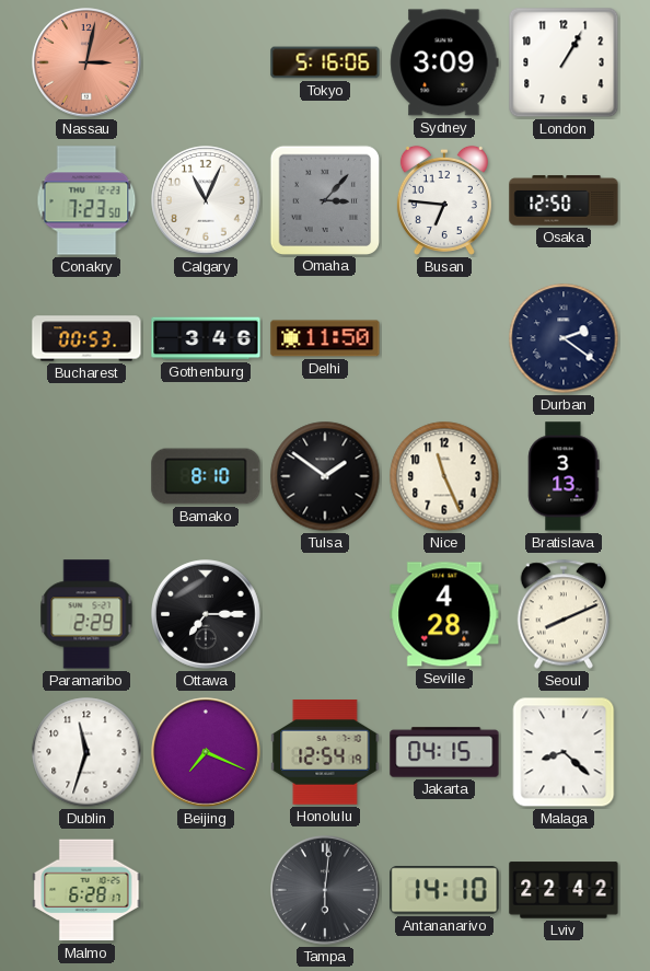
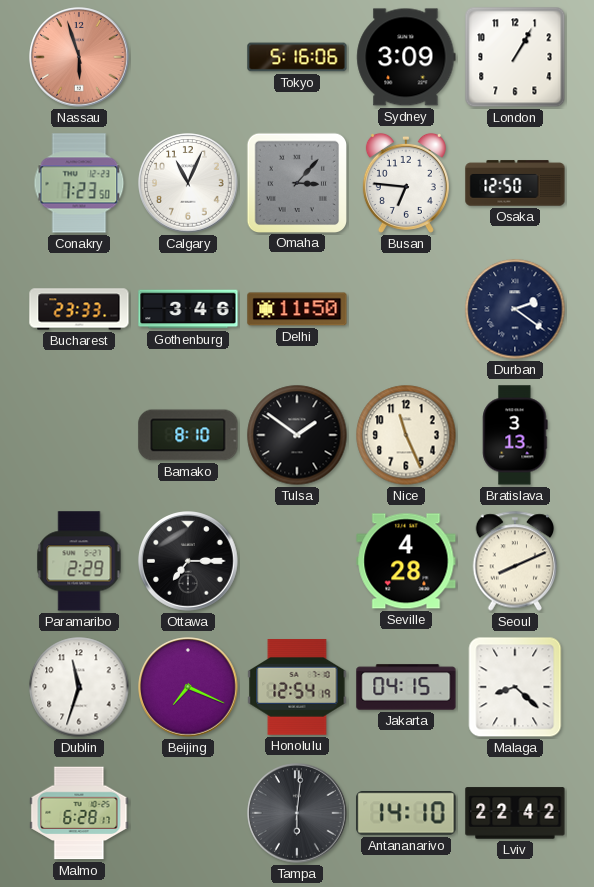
Nassau: 3:02 -> 5:57
Bucharest: 00:53 -> 23:33
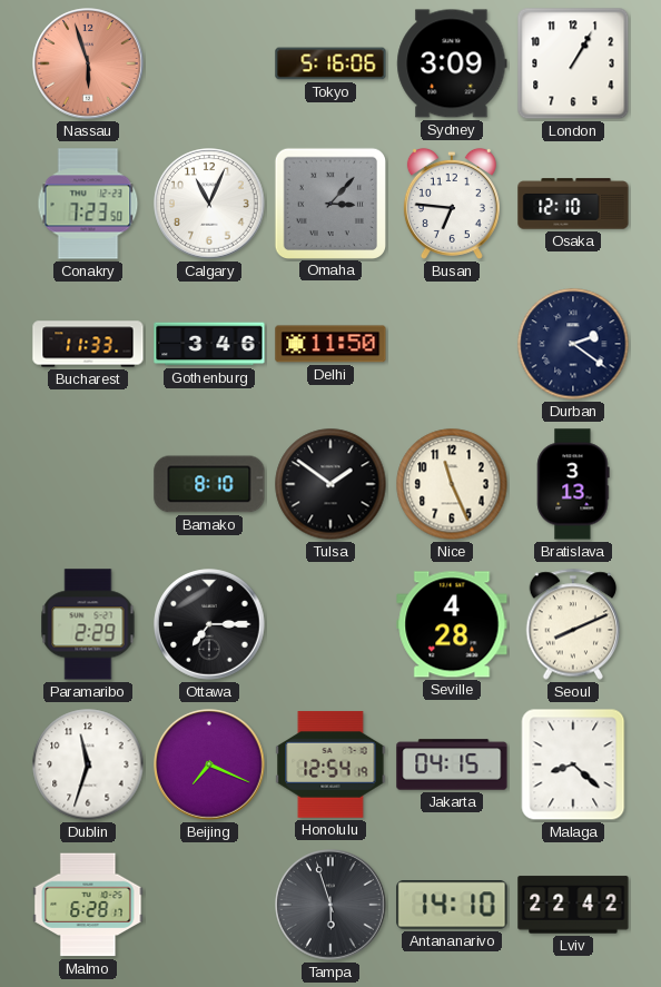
Osaka: 12:50 -> 12:10
Bucharest: 23:33 -> 11:33
Tampa: 6:01 -> 5:57
